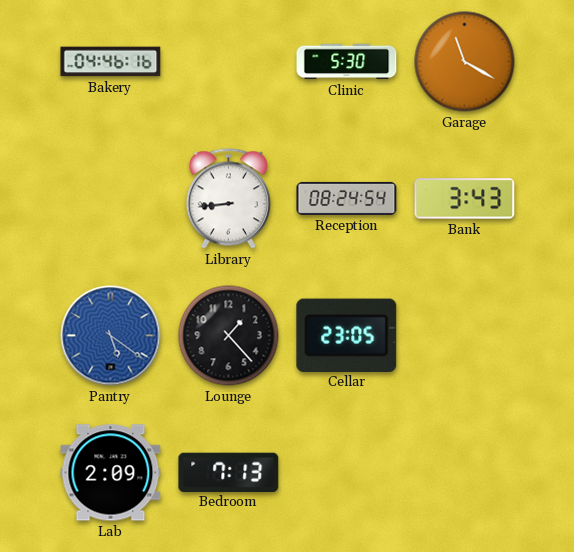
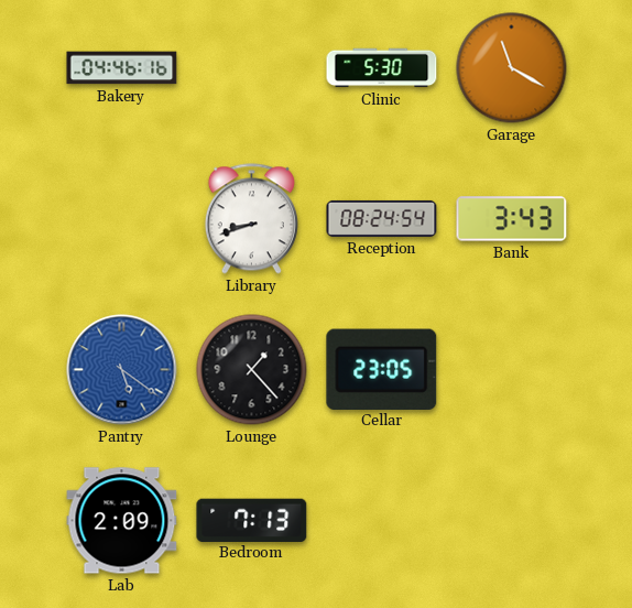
Library: 8:44 -> 8:42
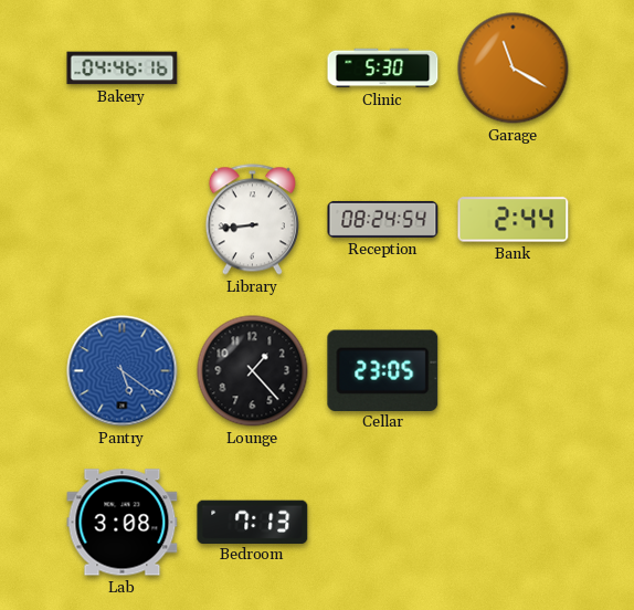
Library: 8:42 -> 8:44
Bank: 3:43 -> 2:44
Lab: 2:09 -> 3:08
